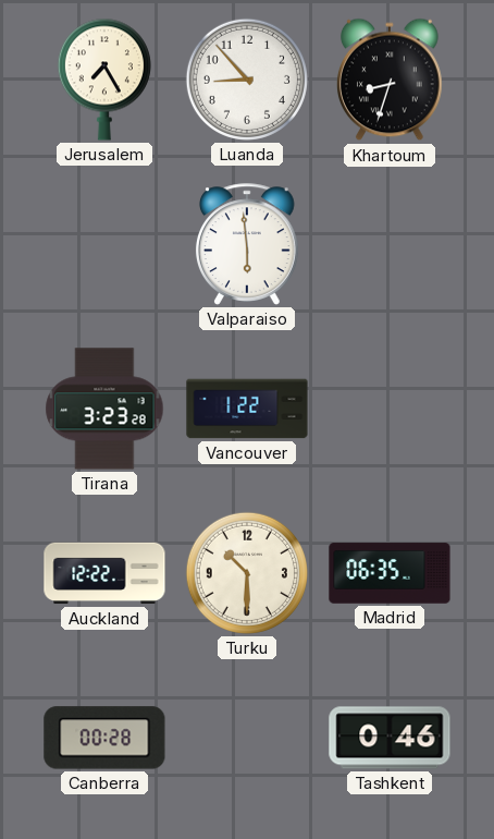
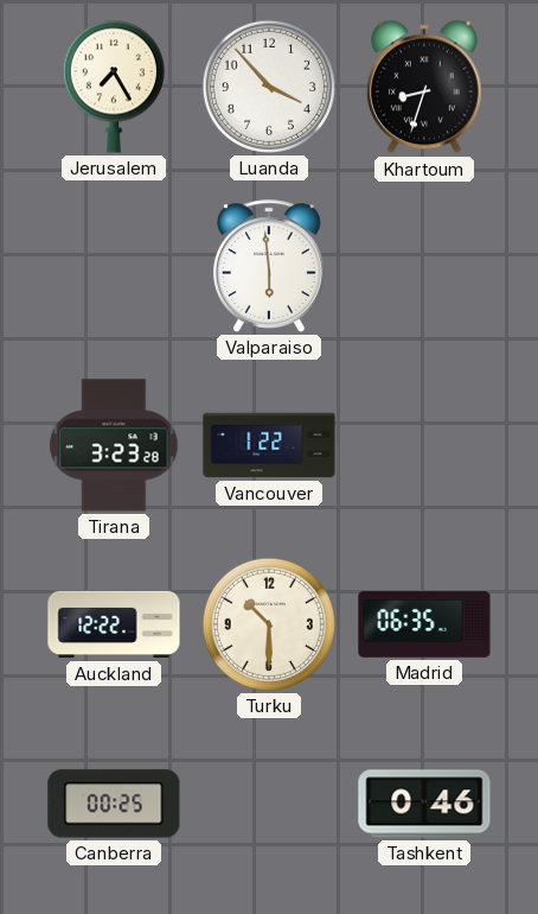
Luanda: 8:53 -> 3:53
Canberra: 00:28 -> 00:25
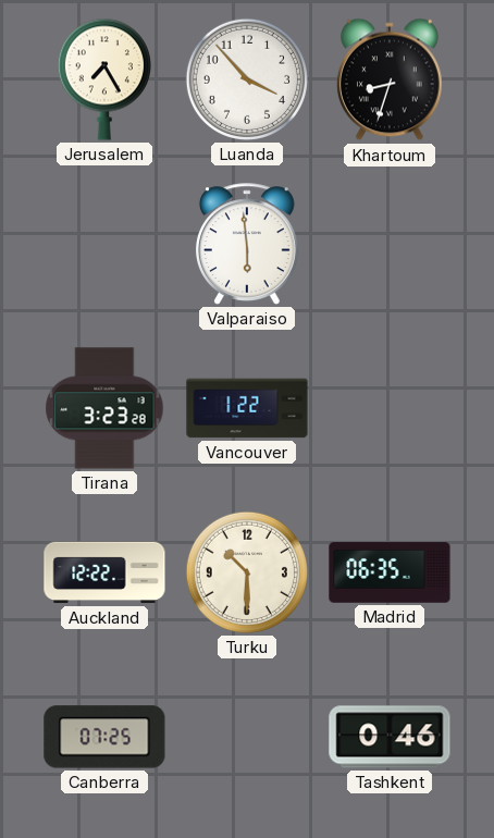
Canberra: 00:25 -> 07:25
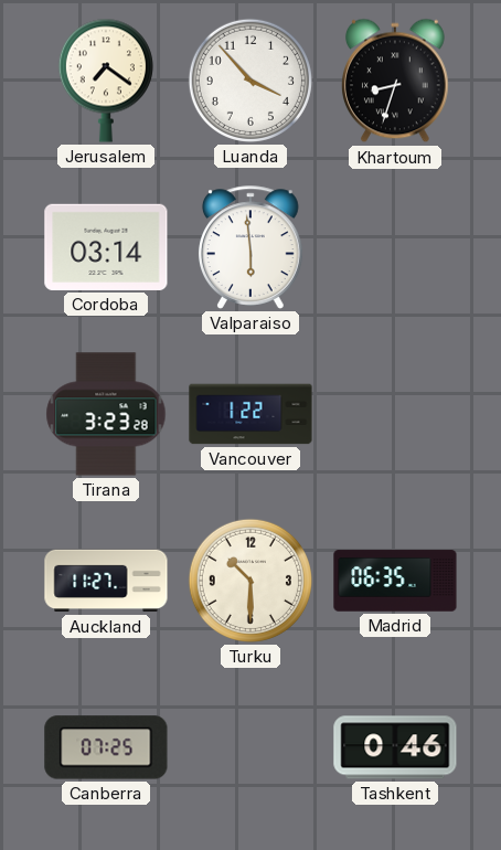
Jerusalem: 7:25 -> 7:21
Cordoba: none -> 03:14
Auckland: 12:22 -> 11:27
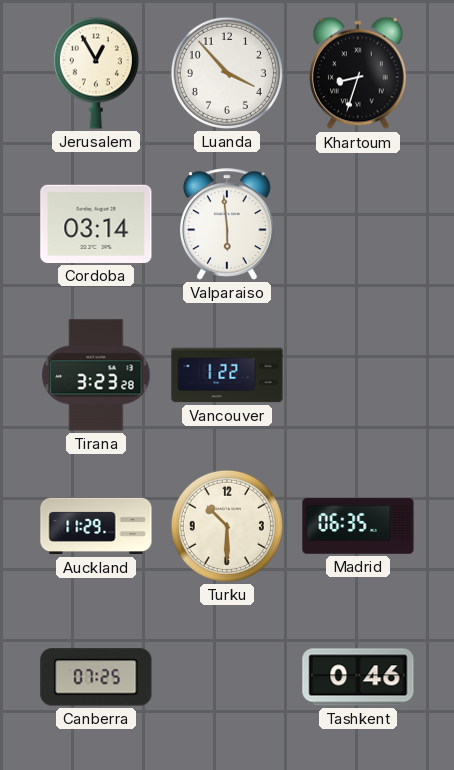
Jerusalem: 7:21 -> 12:55
Auckland: 11:27 -> 11:29
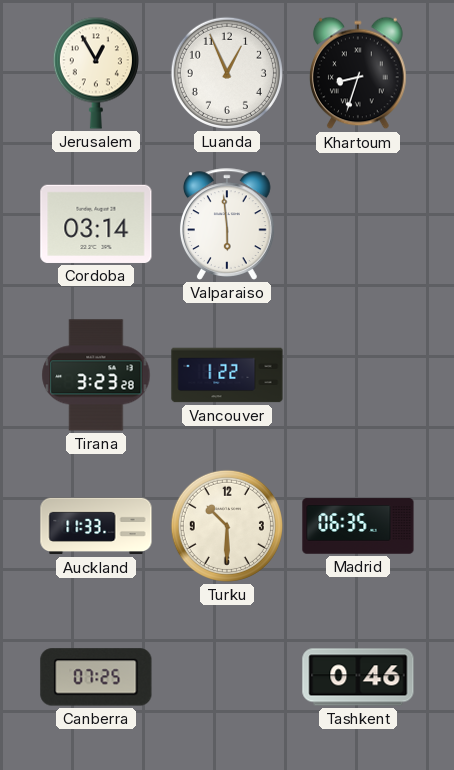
Luanda: 3:53 -> 12:56
Auckland: 11:29 -> 11:33
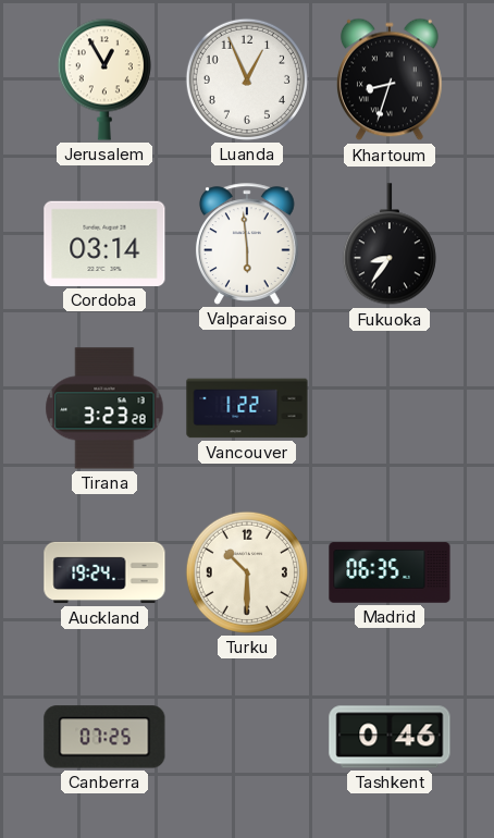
Fukuoka: none -> 8:36
Auckland: 11:33 -> 19:24
